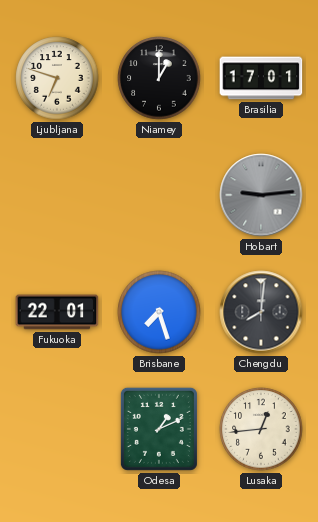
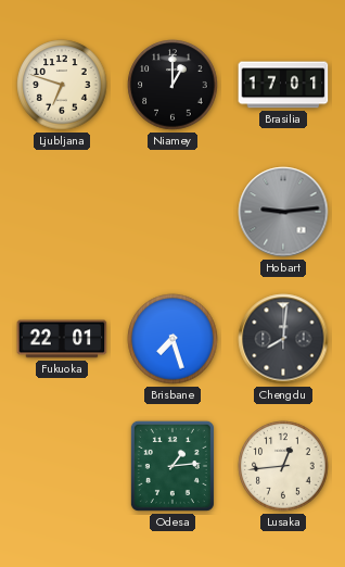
Odesa: 1:11 -> 1:14
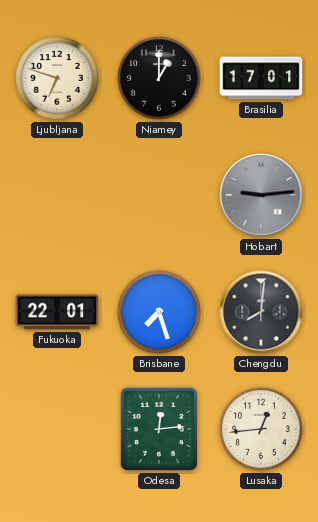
Odesa: 1:14 -> 12:14
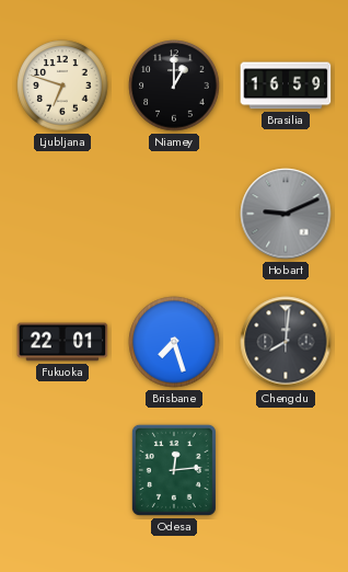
Brasilia: 17:01 -> 16:59
Hobart: 9:14 -> 9:11
Lusaka: 12:44 -> none
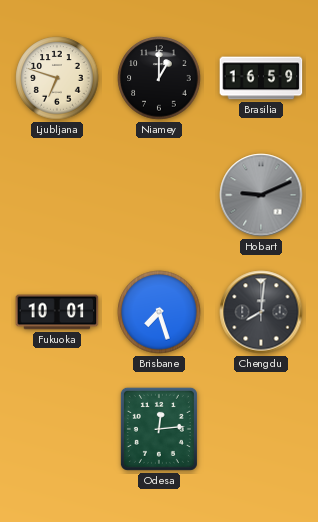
Fukuoka: 22:01 -> 10:01
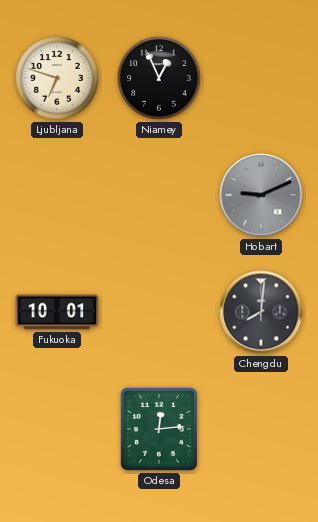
Niamey: 1:00 -> 12:56
Brasilia: 16:59 -> none
Brisbane: 7:27 -> none
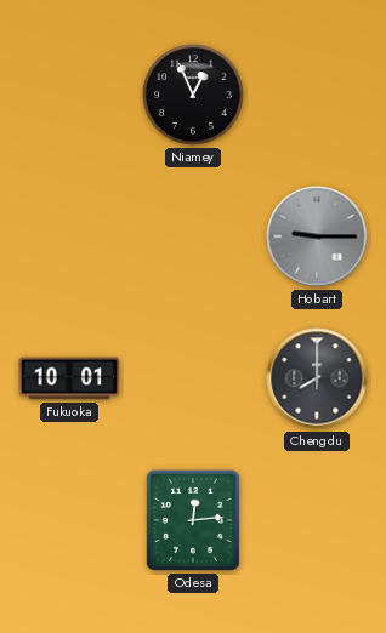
Ljubljana: 6:48 -> none
Hobart: 9:11 -> 9:15
Chengdu: 8:01 -> 8:00
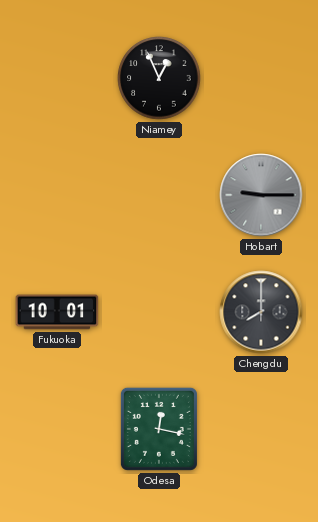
Odesa: 12:14 -> 12:17
